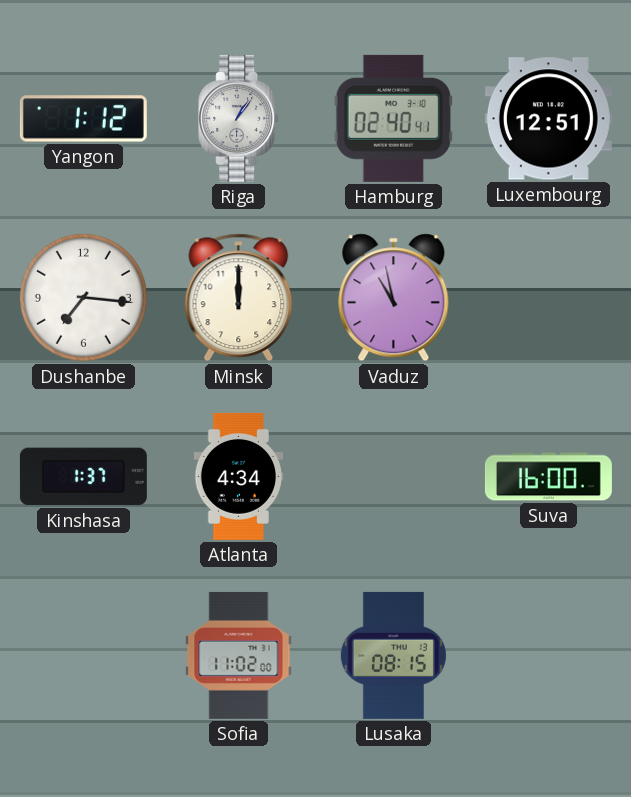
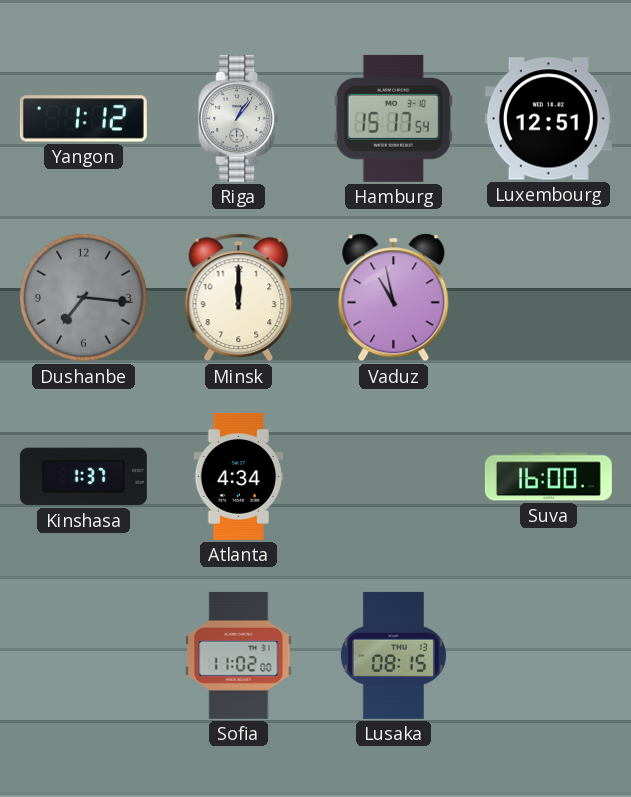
Hamburg: 02:40 -> 15:17
Dushanbe dial: white -> grey
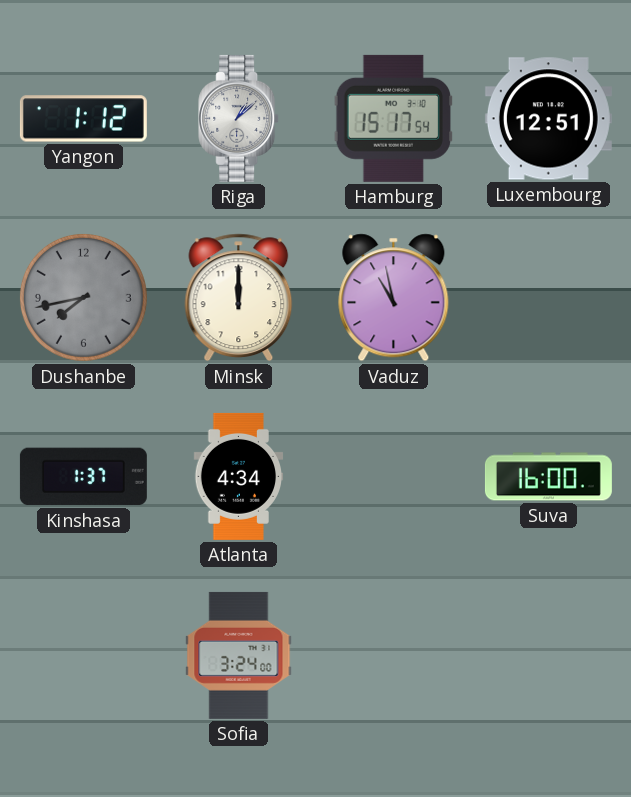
Riga: 1:06 -> 1:08
Dushanbe: 7:16 -> 7:43
Sofia: 11:02 -> 3:24
Lusaka: 08:15 -> none
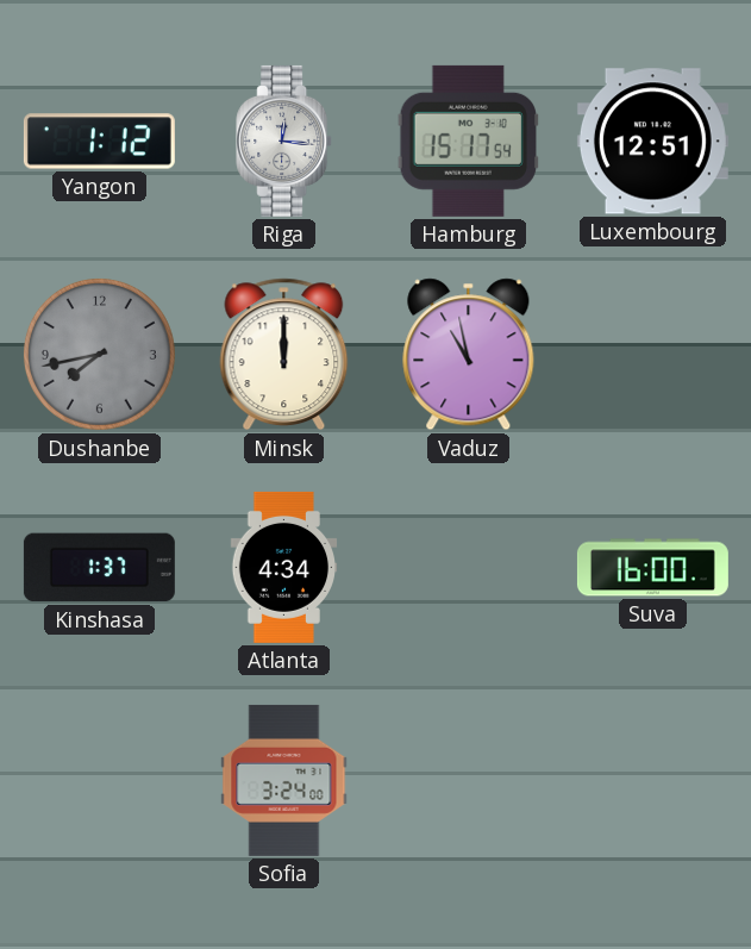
Riga: 1:08 -> 12:16
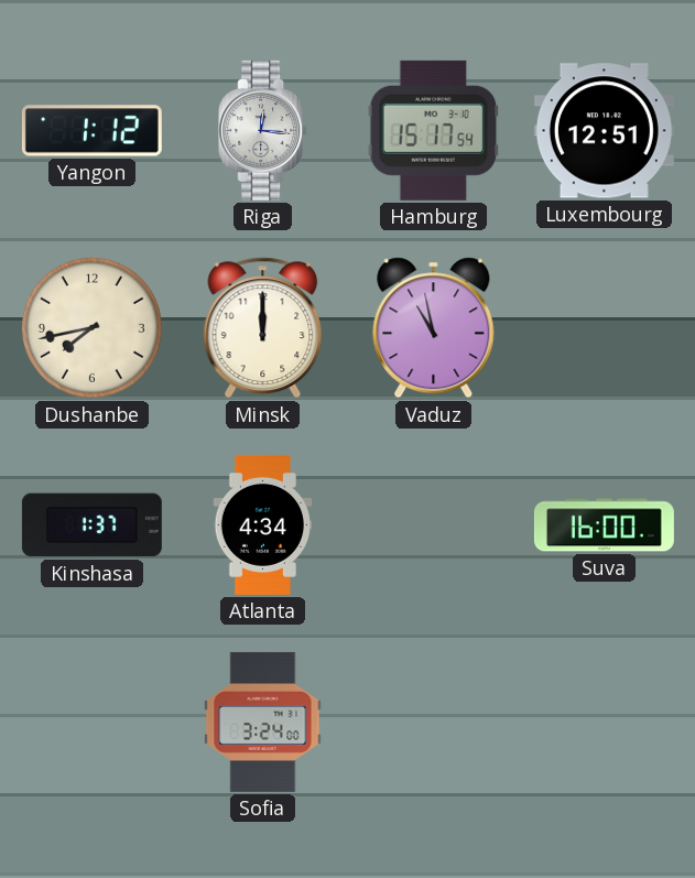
Dushanbe dial: grey -> cream
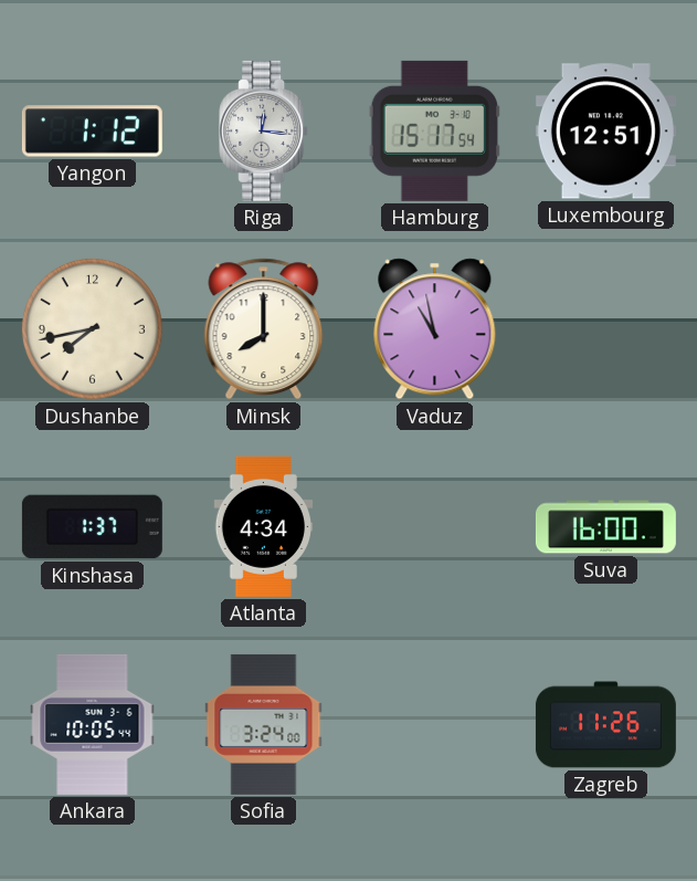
Minsk: 12:00 -> 8:00
Ankara: none -> 10:05
Zagreb: none -> 11:26
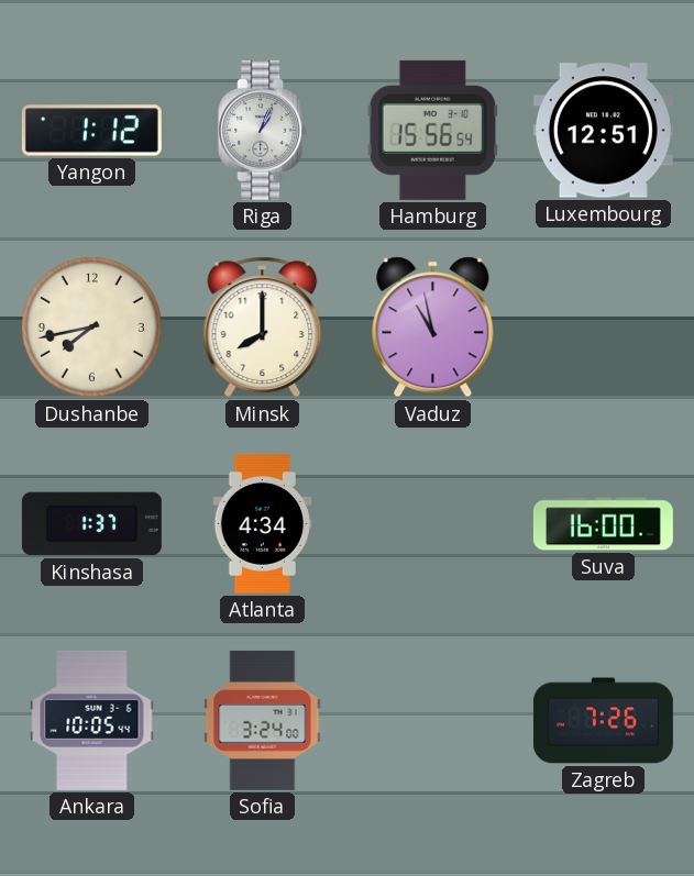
Riga: 12:16 -> 1:04
Hamburg: 15:17 -> 15:56
Zagreb: 11:26 -> 7:26
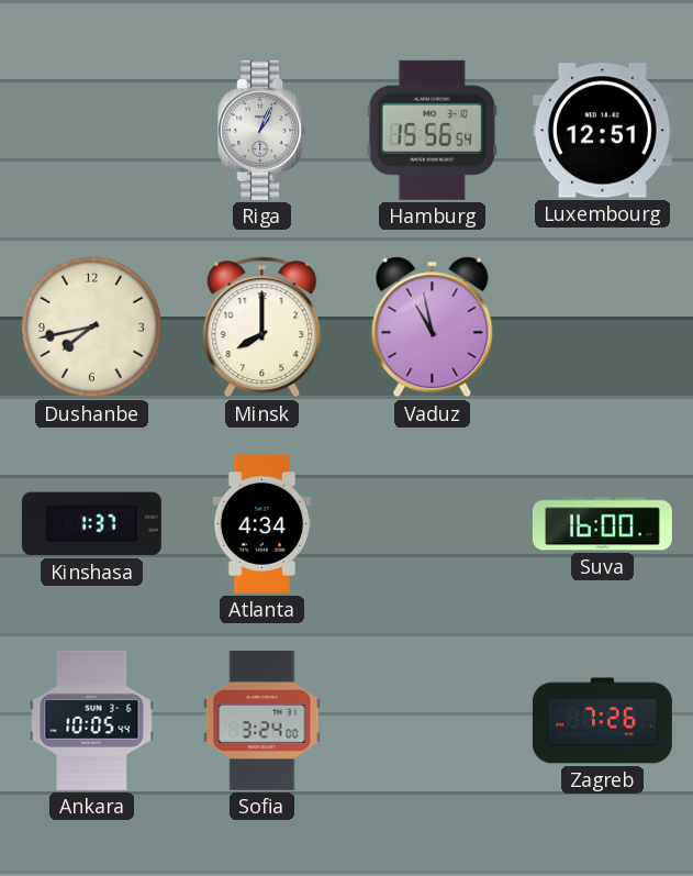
Yangon: 1:12 -> none
